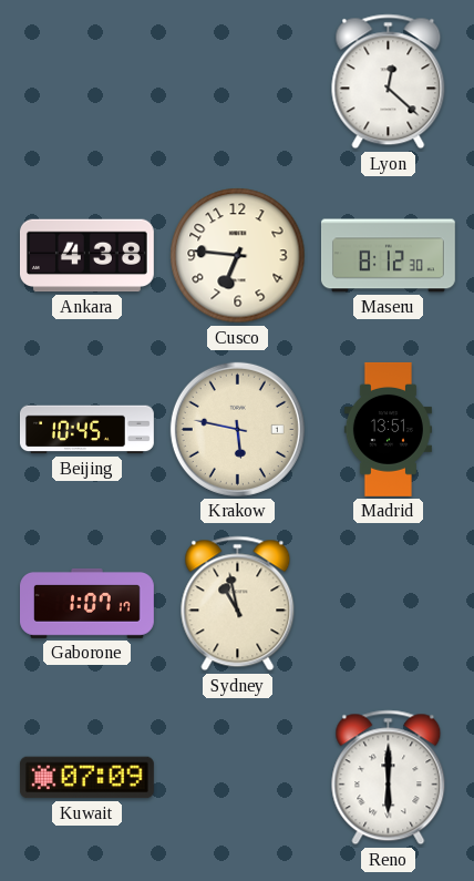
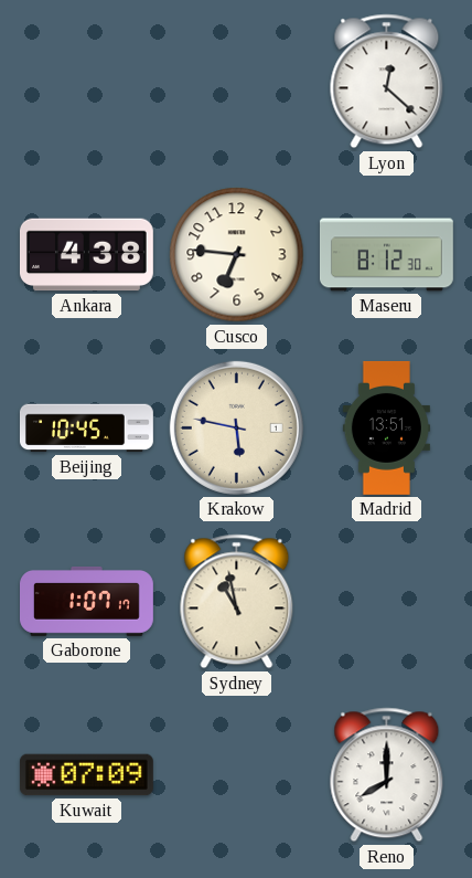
Reno: 6:00 -> 8:00
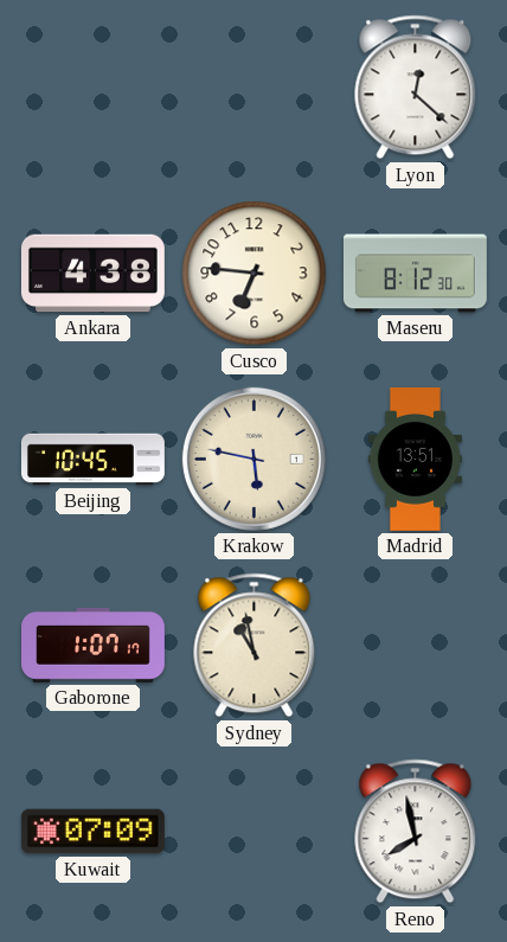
Reno: 8:00 -> 7:58
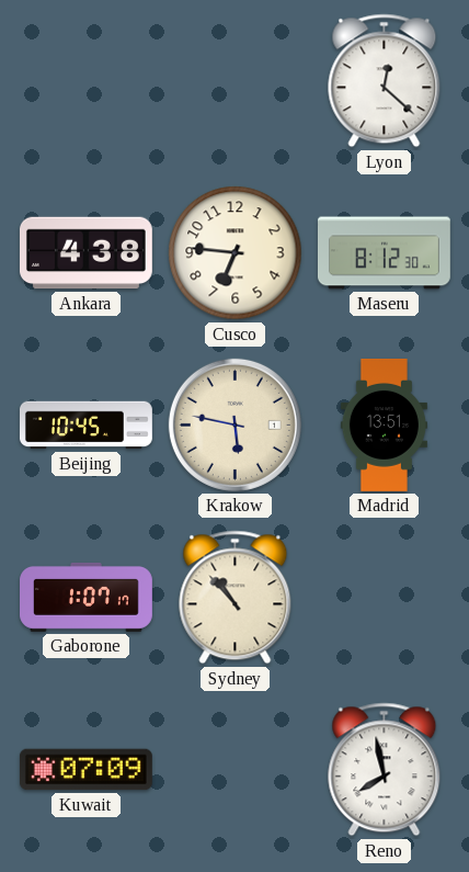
Sydney: 10:58 -> 10:53
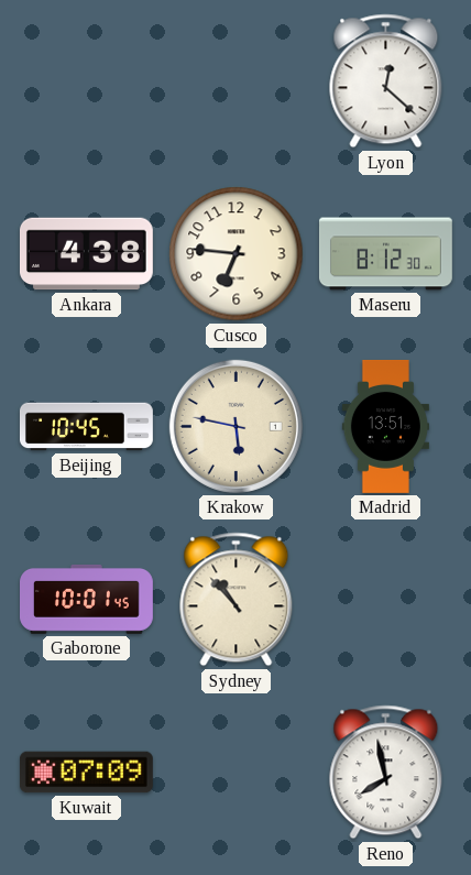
Gaborone: 1:07 -> 10:01
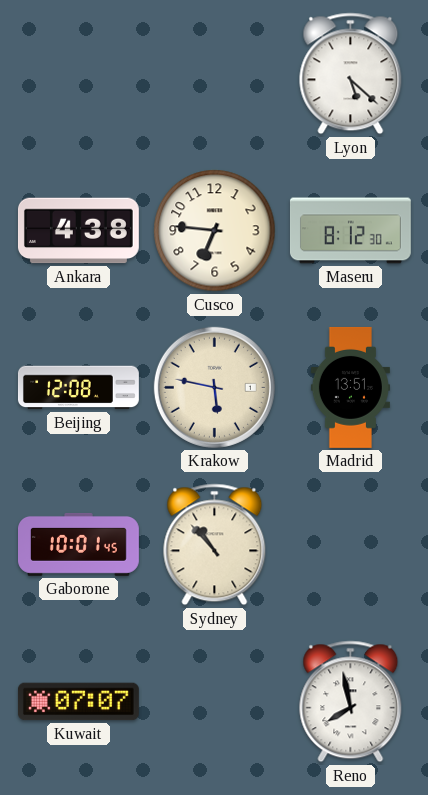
Lyon: 12:22 -> 5:22
Beijing: 10:45 -> 12:08
Kuwait: 07:09 -> 07:07
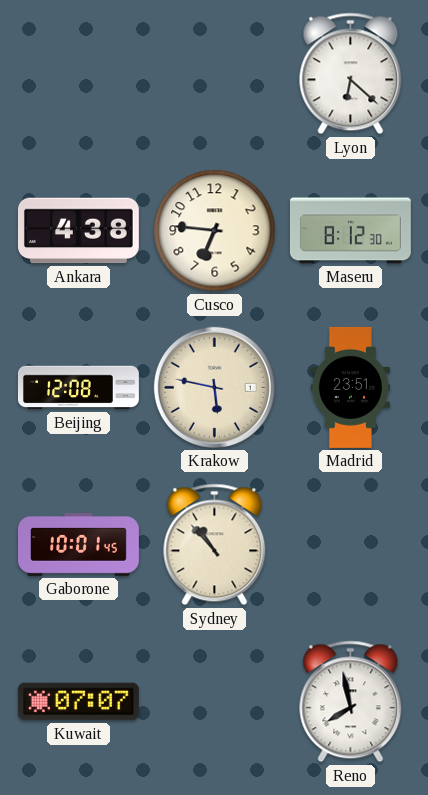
Lyon: 5:22 -> 6:22
Madrid: 13:51 -> 23:51
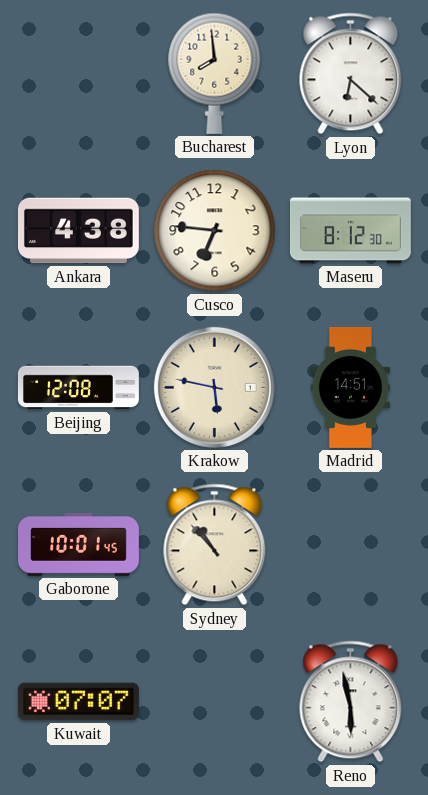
Bucharest: none -> 7:59
Madrid: 23:51 -> 14:51
Reno: 7:58 -> 5:58
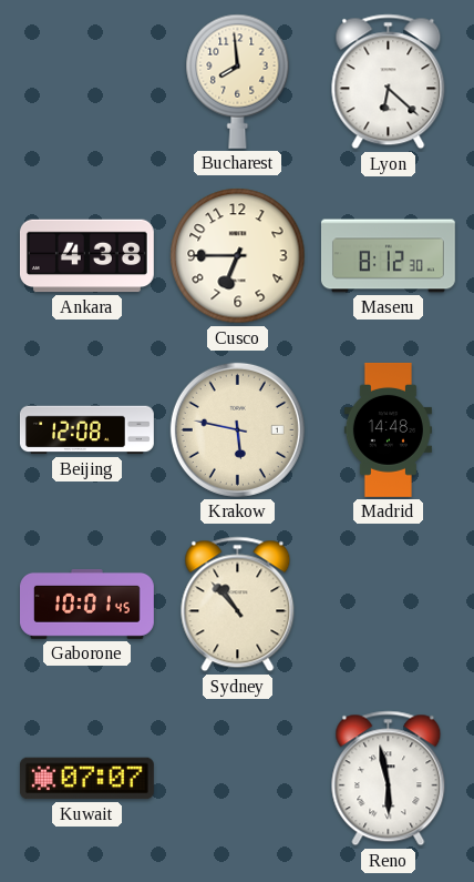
Cusco: 6:46 -> 6:45
Madrid: 14:51 -> 14:48
